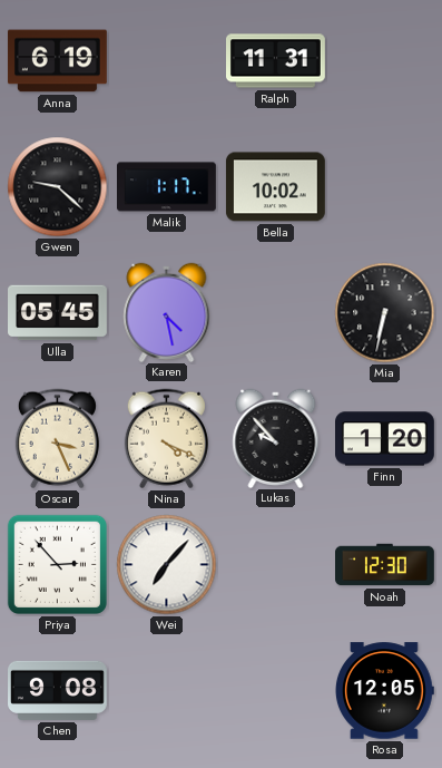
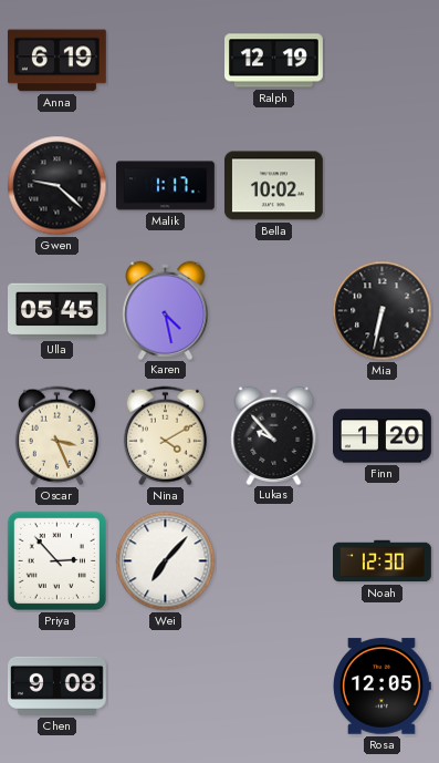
Ralph: 11:31 -> 12:19
Nina: 4:19 -> 4:10
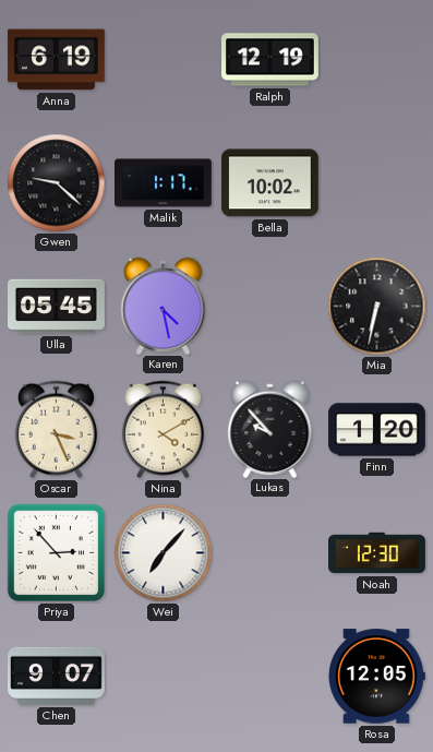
Chen: 9:08 -> 9:07
